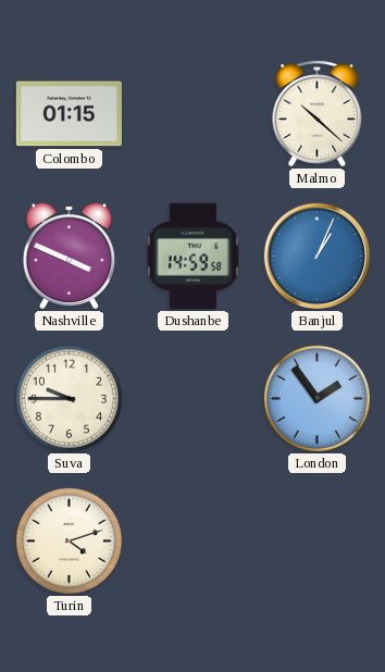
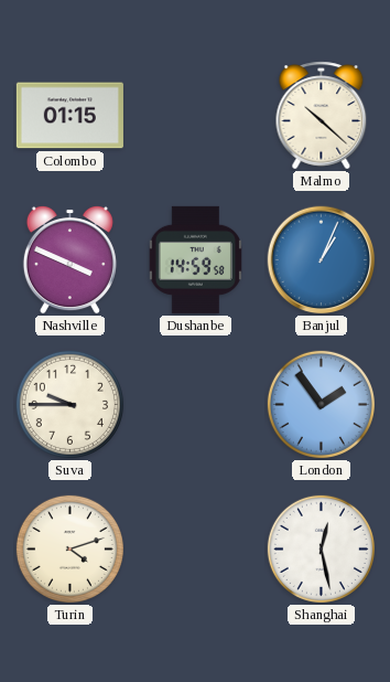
Shanghai: none -> 12:28
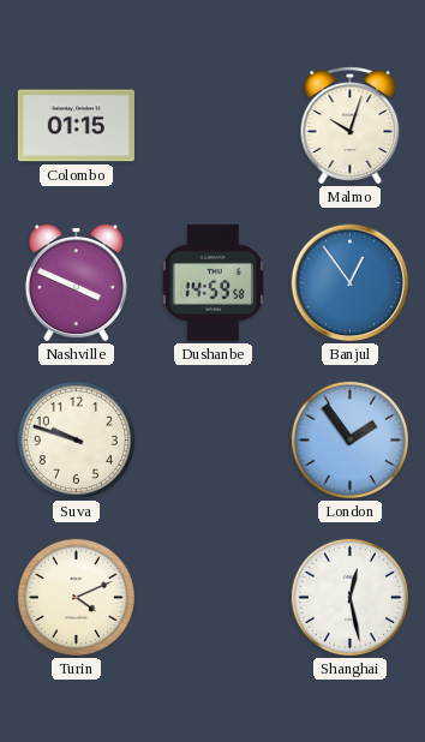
Malmo: 10:22 -> 10:03
Banjul: 1:04 -> 12:54
Suva: 9:45 -> 9:48
Turin: 4:12 -> 4:11
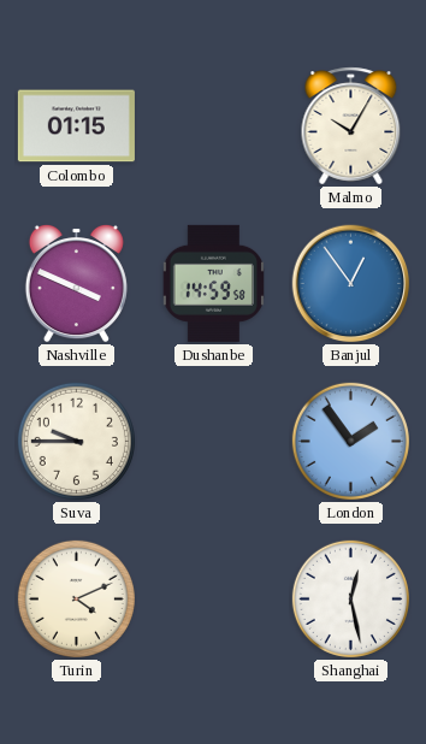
Malmo: 10:03 -> 10:05
Suva: 9:48 -> 9:45
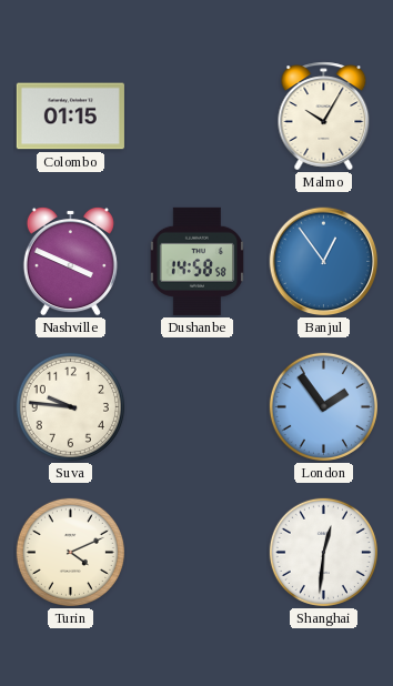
Dushanbe: 14:59 -> 14:58
Suva: 9:45 -> 9:46
Shanghai: 12:28 -> 12:31
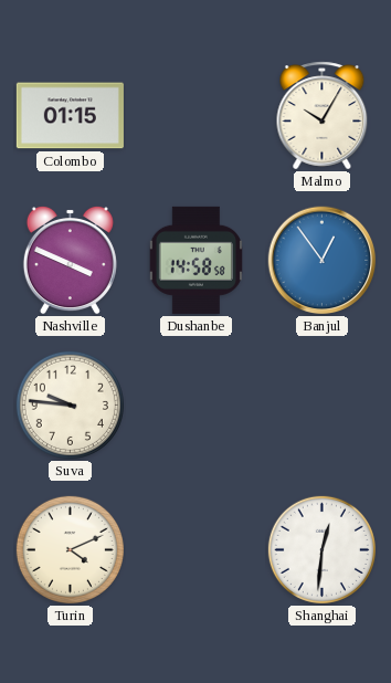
London: 1:54 -> none
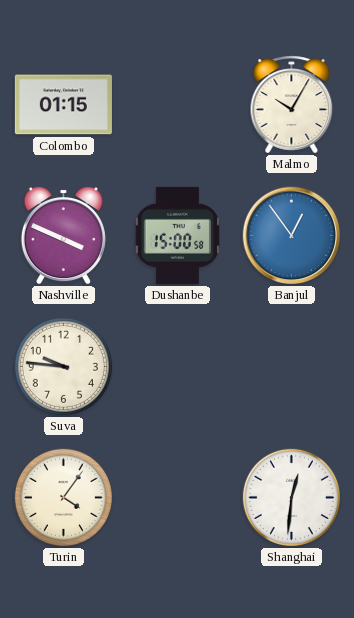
Dushanbe: 14:58 -> 15:00
Turin: 4:11 -> 4:06
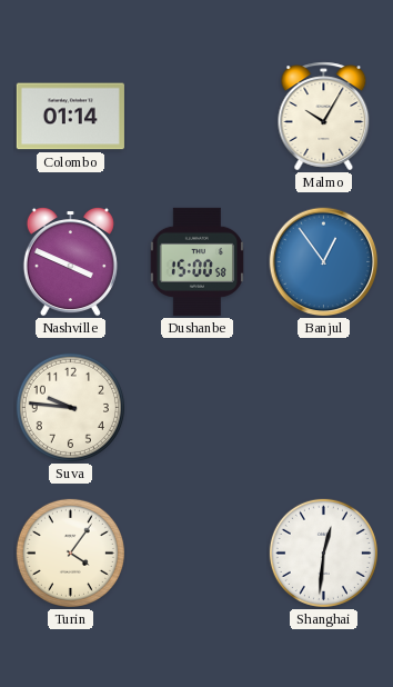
Colombo: 01:15 -> 01:14
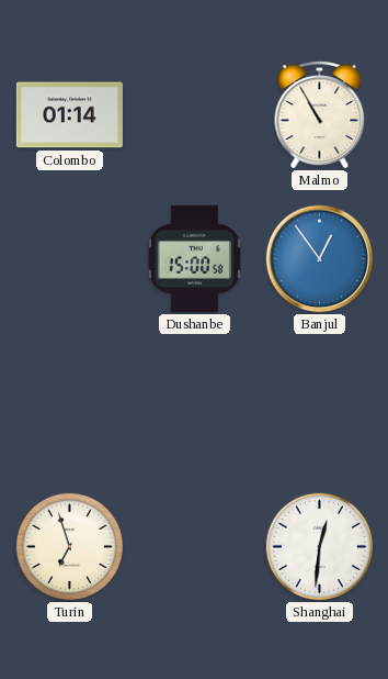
Malmo: 10:05 -> 10:55
Nashville: 3:49 -> none
Suva: 9:46 -> none
Turin: 4:06 -> 6:57
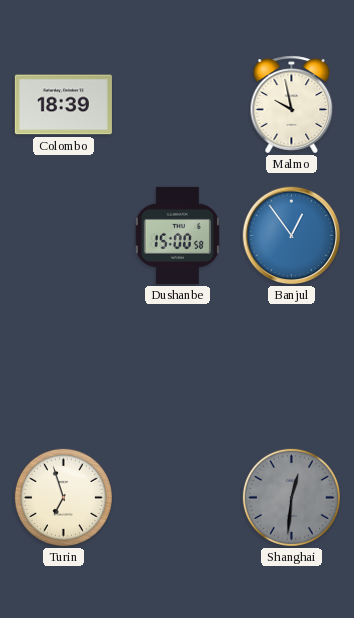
Colombo: 01:14 -> 18:39
Malmo: 10:55 -> 9:58
Shanghai dial: white -> grey
